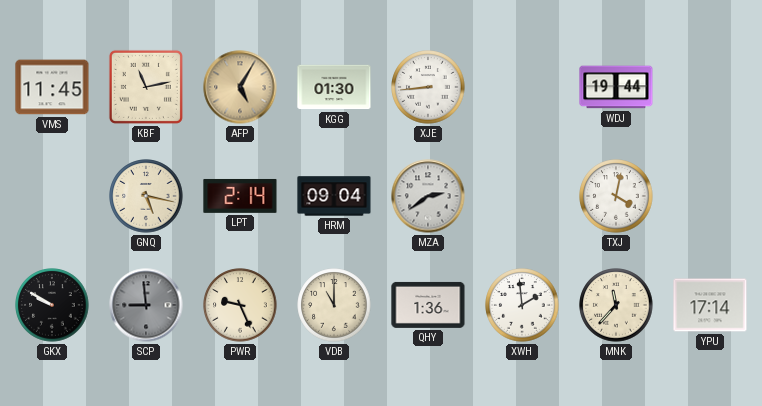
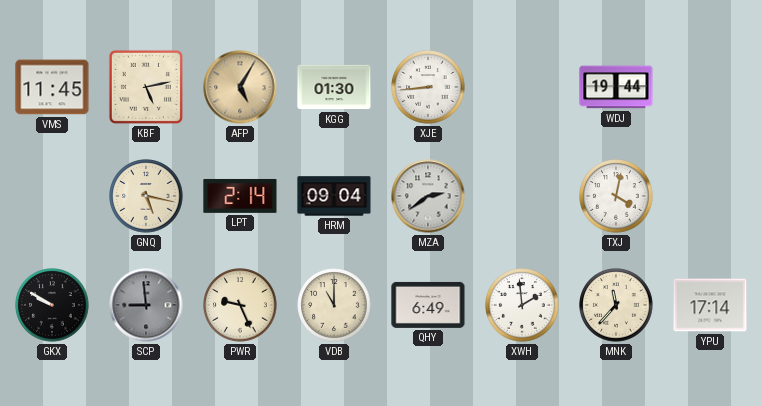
KBF: 11:13 -> 5:13
QHY: 1:36 -> 6:49
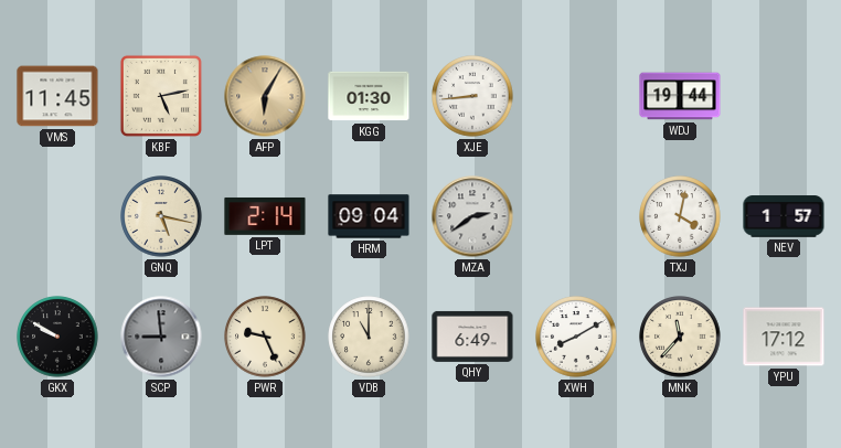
AFP: 5:05 -> 6:05
NEV: none -> 1:57
XWH: 1:59 -> 8:10
YPU: 17:14 -> 17:12
